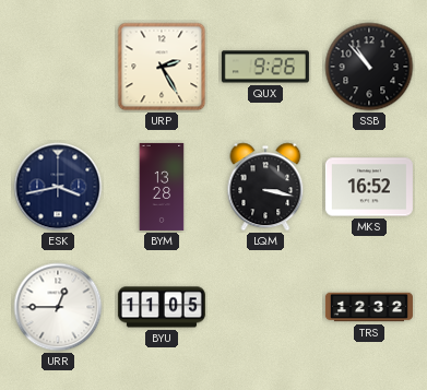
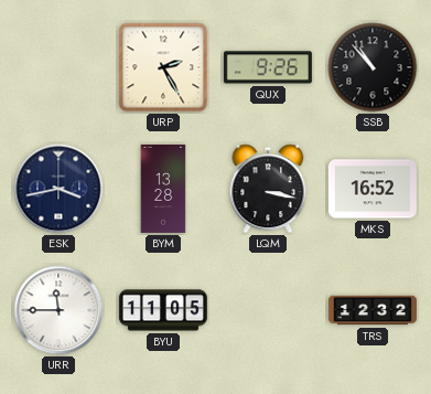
URR: 12:45 -> 11:45
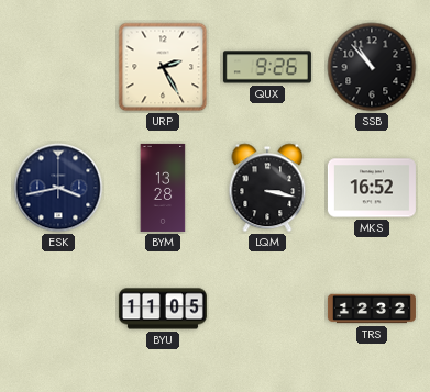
URR: 11:45 -> none
